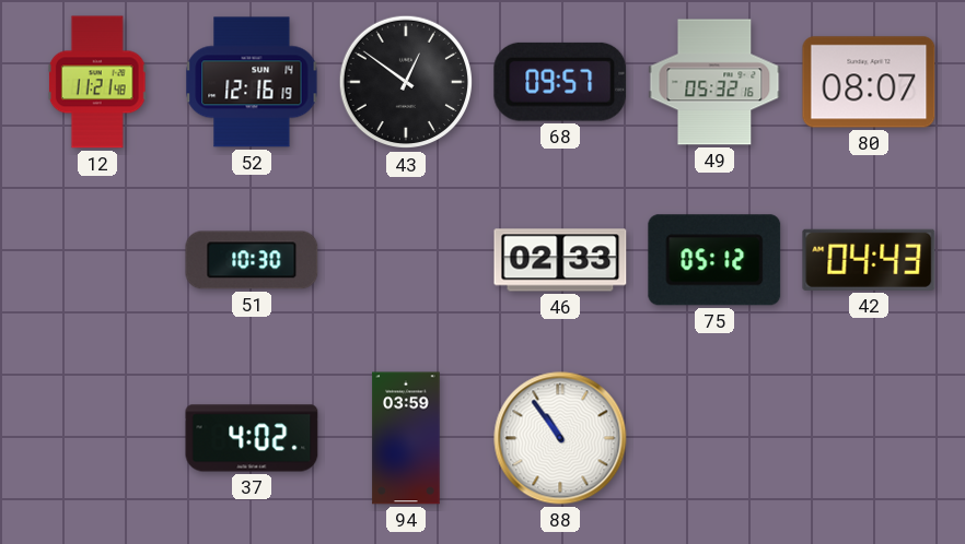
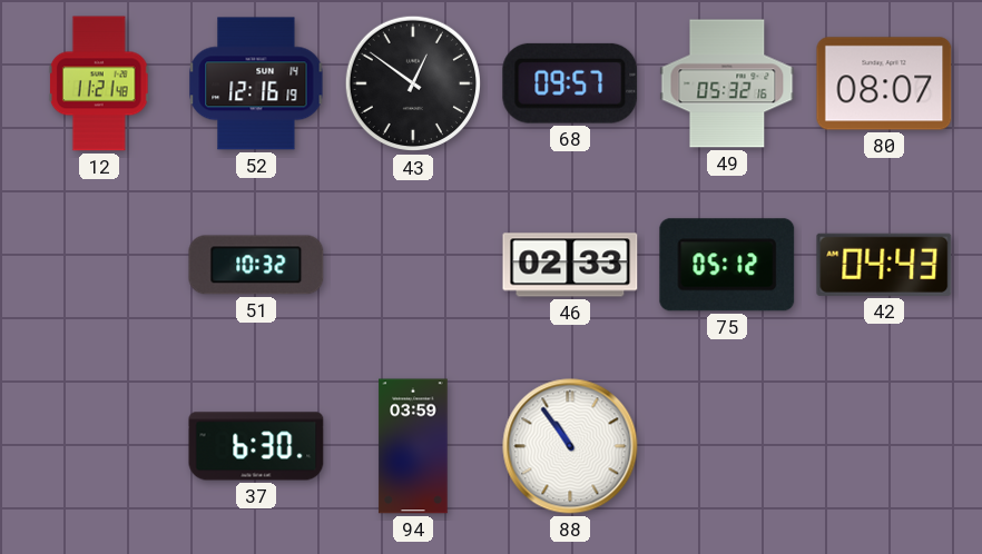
51: 10:30 -> 10:32
37: 4:02 -> 6:30
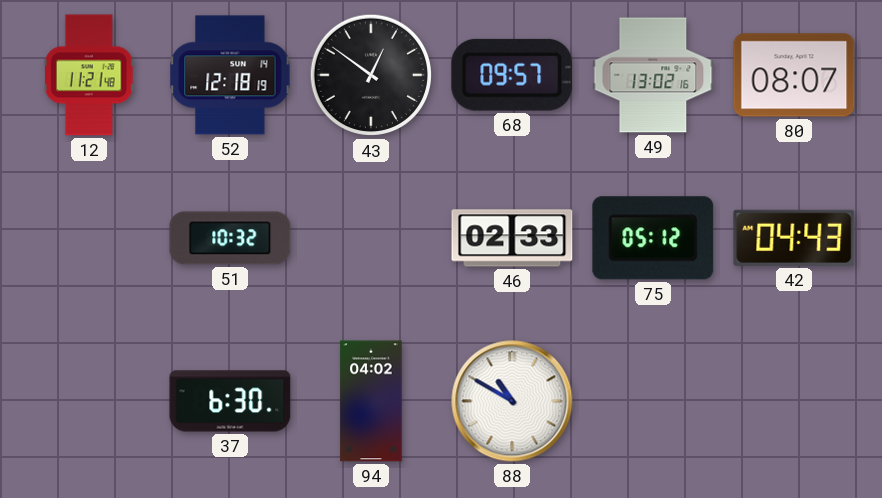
52: 12:16 -> 12:18
49: 05:32 -> 13:02
94: 03:59 -> 04:02
88: 10:54 -> 10:50
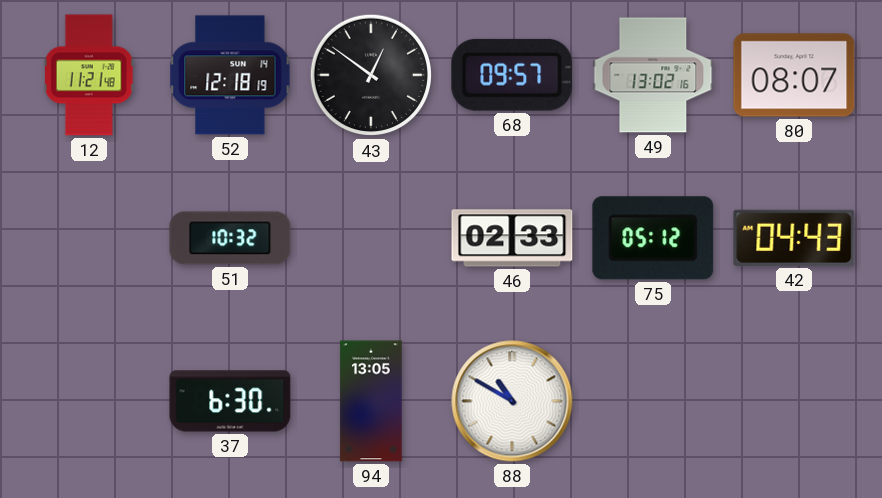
94: 04:02 -> 13:05
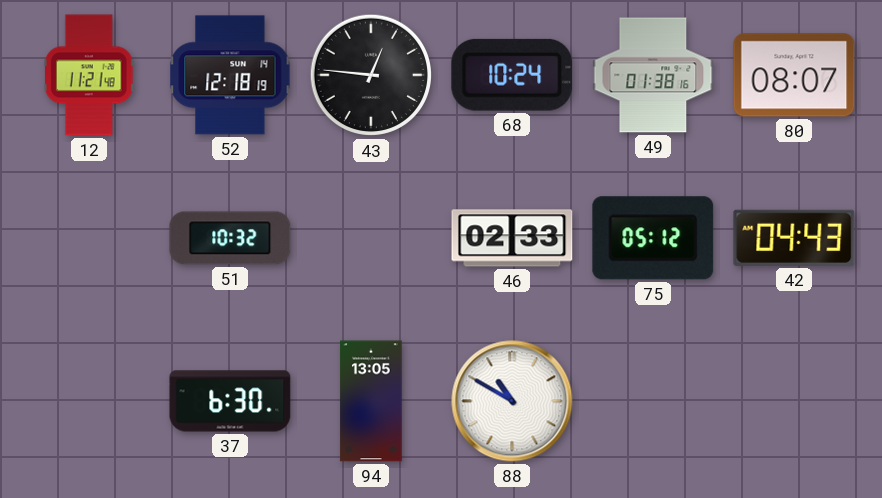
43: 12:51 -> 12:46
68: 09:57 -> 10:24
49: 13:02 -> 01:38
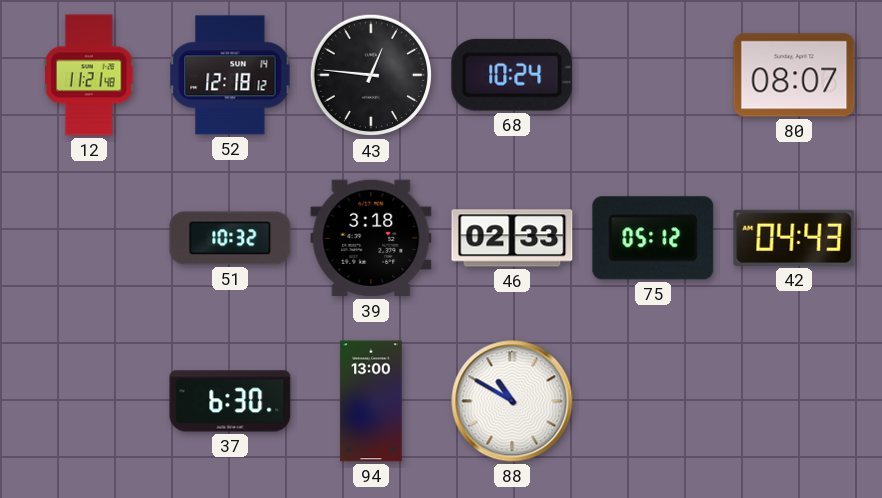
52: 12:18:19 -> 12:18:12
49: 01:38 -> none
39: none -> 3:18
94: 13:05 -> 13:00
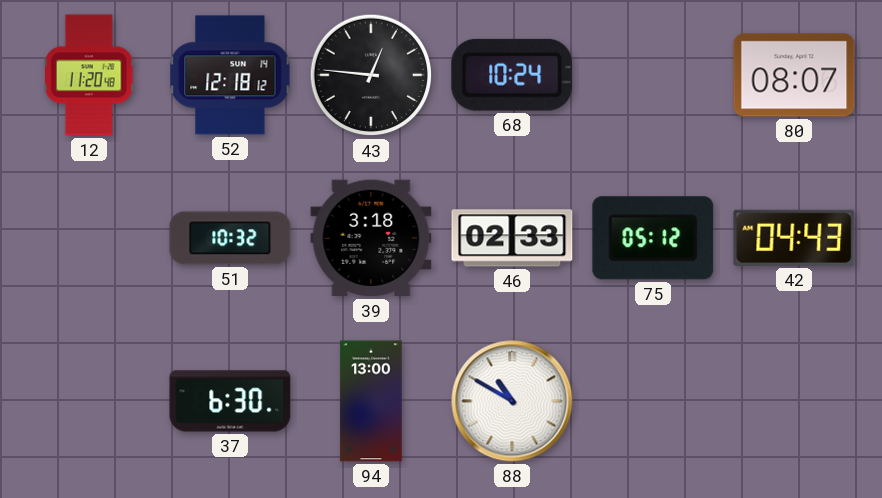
12: 11:21 -> 11:20
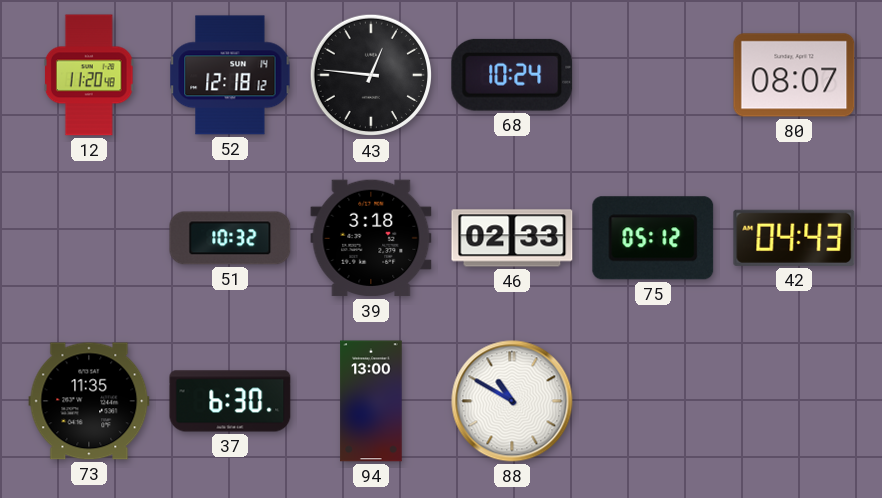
73: none -> 11:35
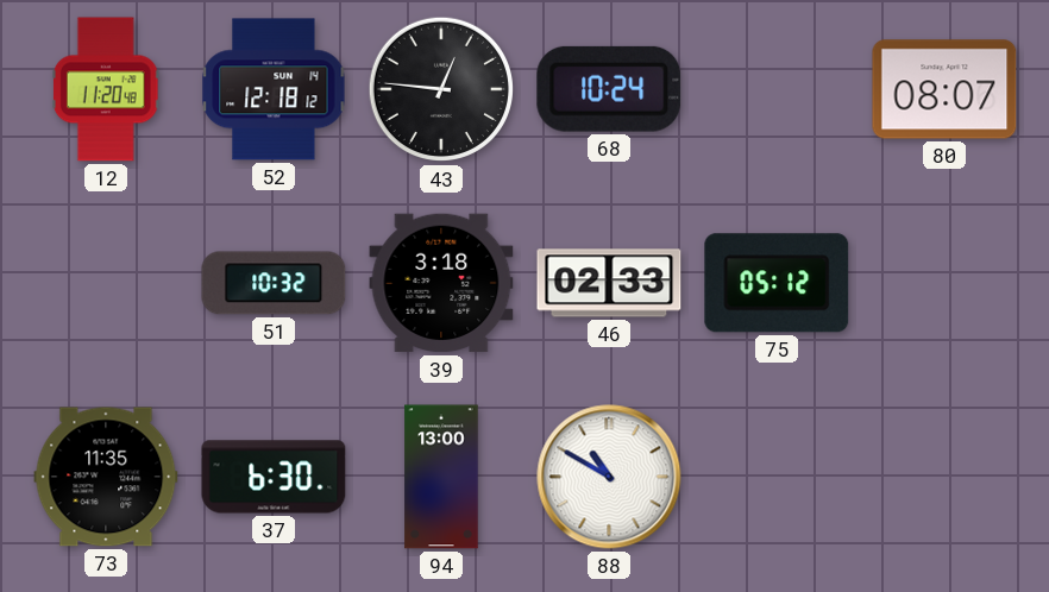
42: 04:43 -> none
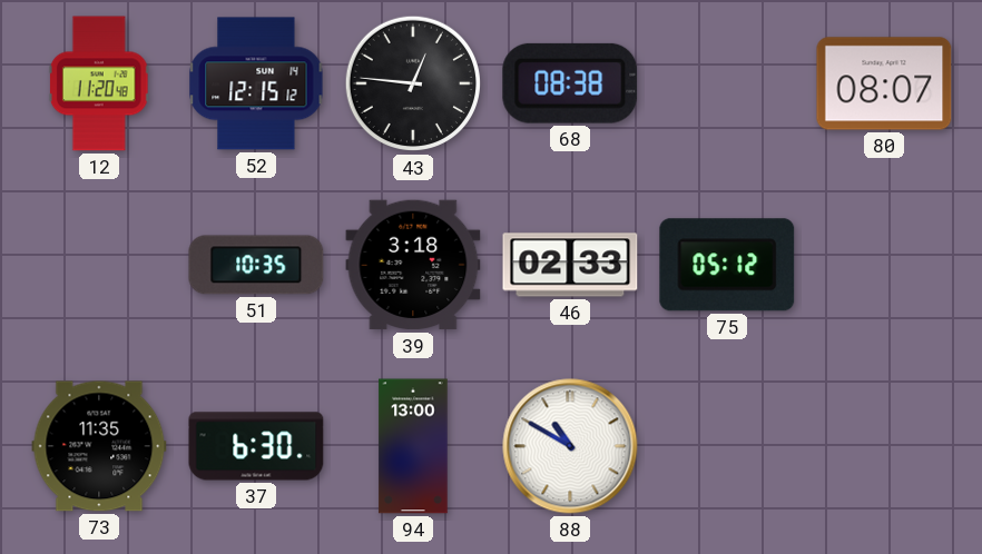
52: 12:18 -> 12:15
68: 10:24 -> 08:38
51: 10:32 -> 10:35
